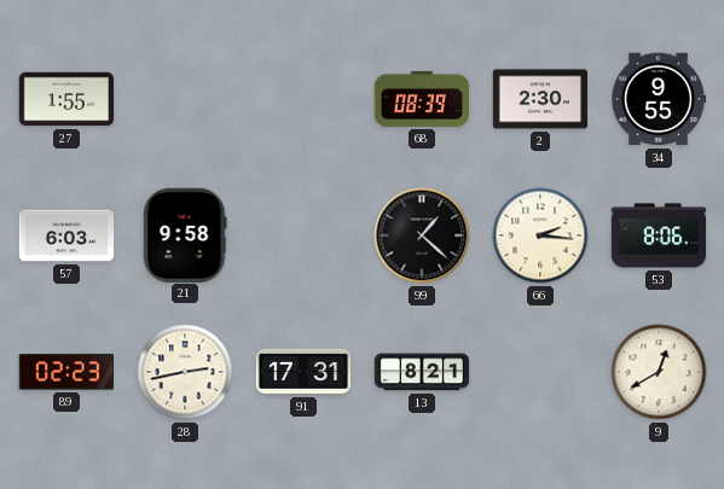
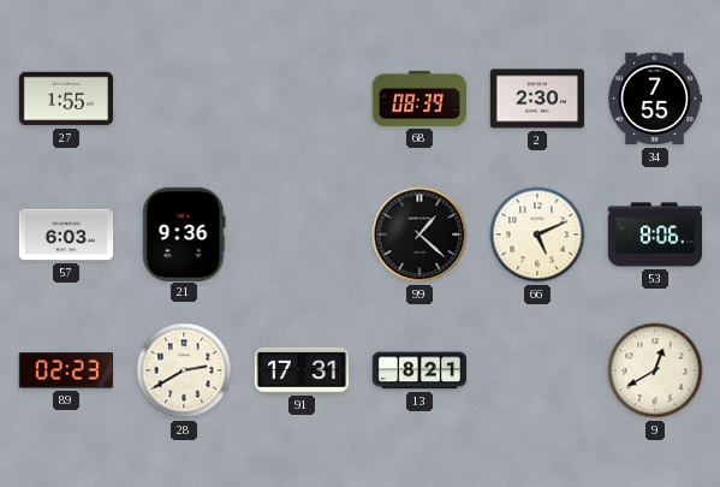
34: 9:55 -> 7:55
21: 9:58 -> 9:36
66: 2:16 -> 5:11
28: 2:43 -> 2:40
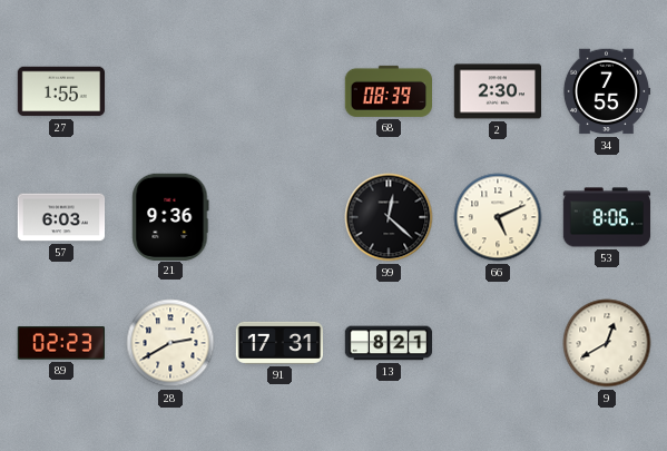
99: 1:22 -> 12:22
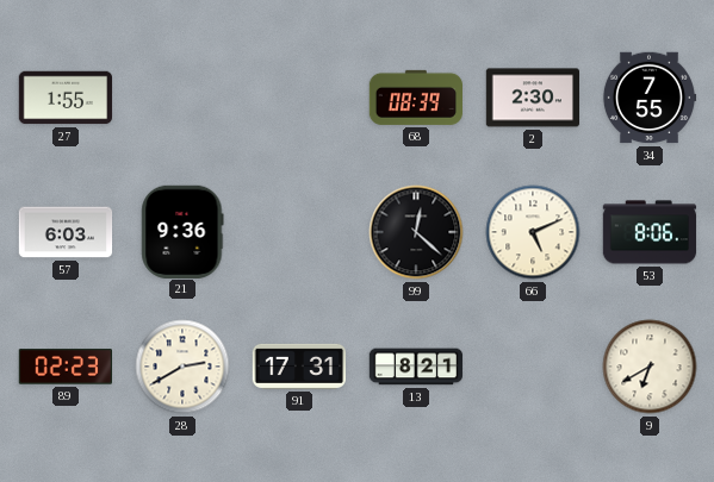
9: 12:40 -> 6:40
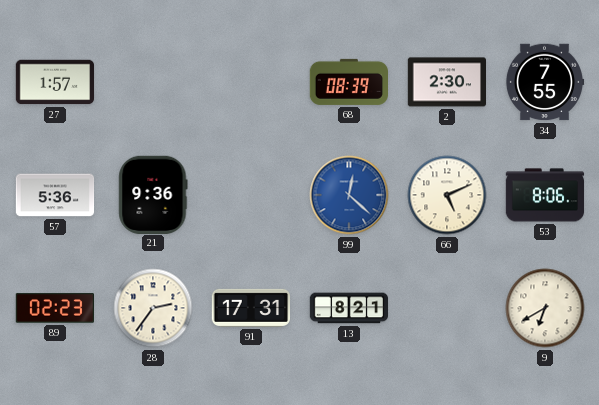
27: 1:55 -> 1:57
57: 6:03 -> 5:36
99 dial: black -> blue
28: 2:40 -> 2:36
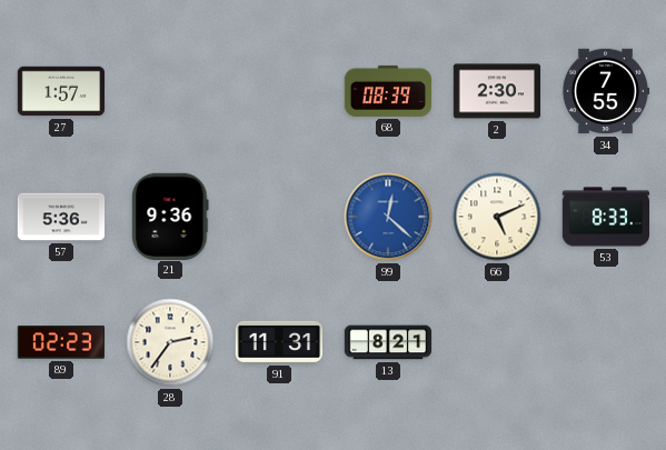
53: 8:06 -> 8:33
91: 17:31 -> 11:31
9: 6:40 -> none
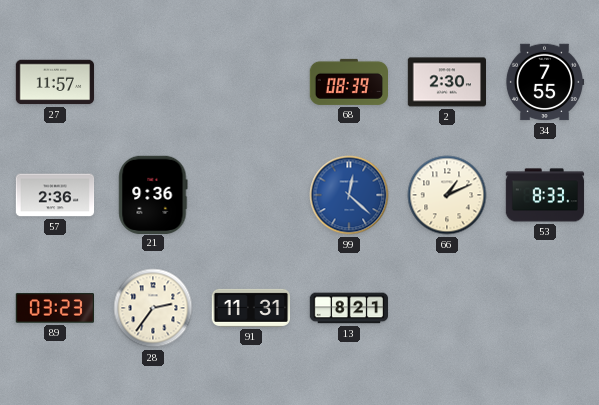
27: 1:57 -> 11:57
57: 5:36 -> 2:36
66: 5:11 -> 1:11
89: 02:23 -> 03:23
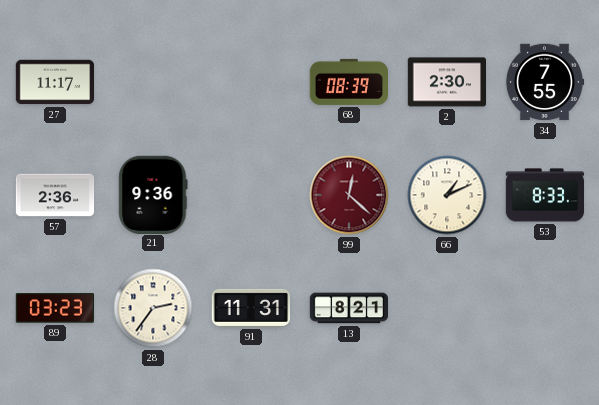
27: 11:57 -> 11:17
99 dial: blue -> burgundy
